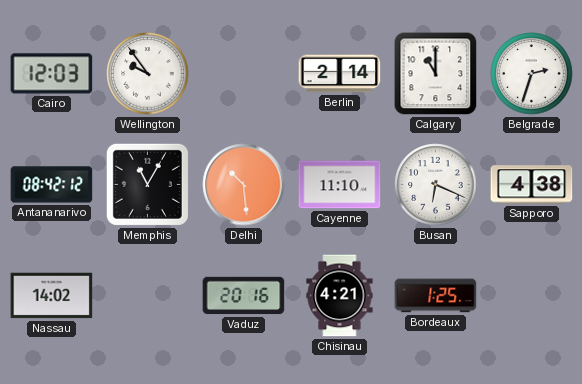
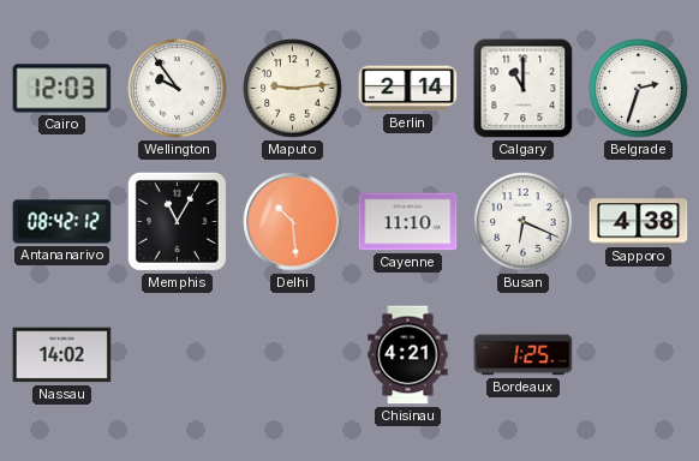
Maputo: none -> 9:14
Vaduz: 20:16 -> none
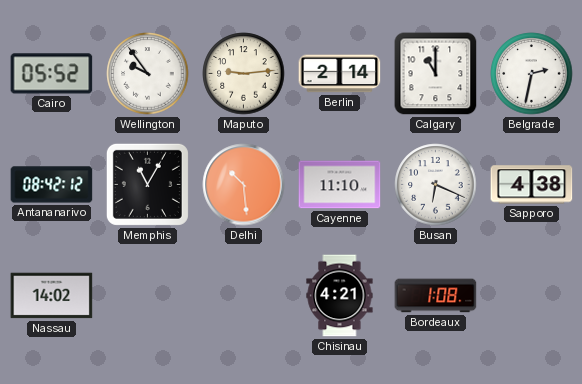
Cairo: 12:03 -> 05:52
Belgrade: 2:33 -> 2:32
Bordeaux: 1:25 -> 1:08
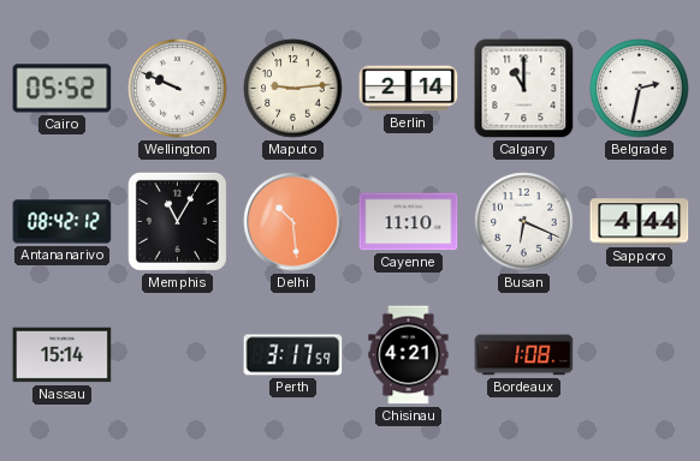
Wellington: 9:54 -> 9:49
Sapporo: 4:38 -> 4:44
Nassau: 14:02 -> 15:14
Perth: none -> 3:17
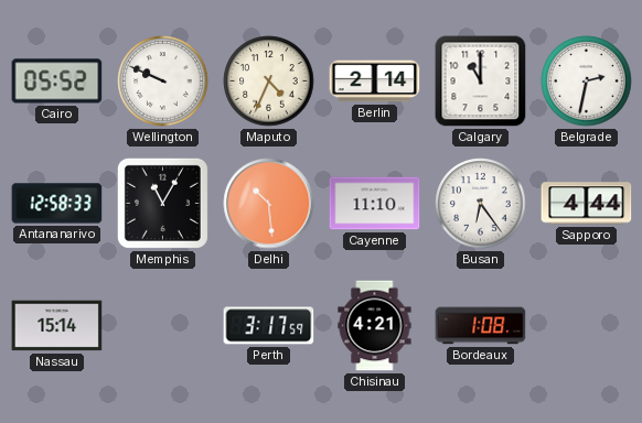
Maputo: 9:14 -> 4:34
Antananarivo: 08:42 -> 12:58
Busan: 6:19 -> 6:24
